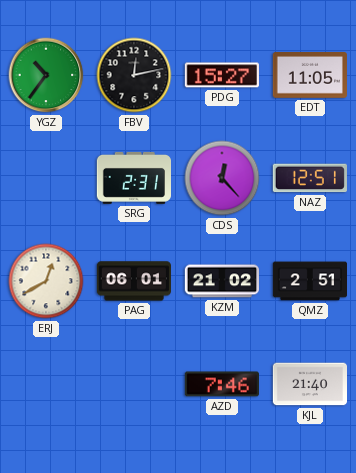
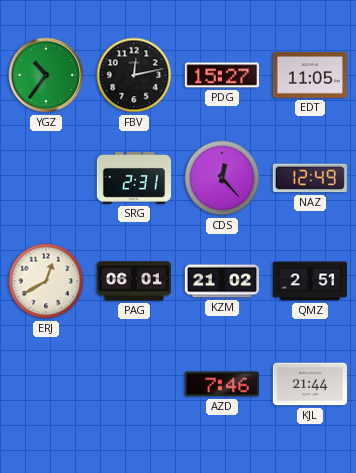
NAZ: 12:51 -> 12:49
KJL: 21:40 -> 21:44
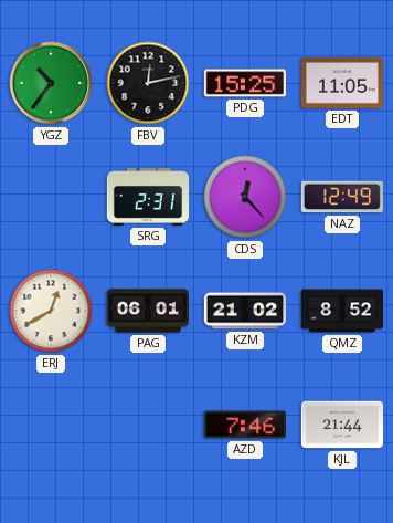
PDG: 15:27 -> 15:25
QMZ: 2:51 -> 8:52
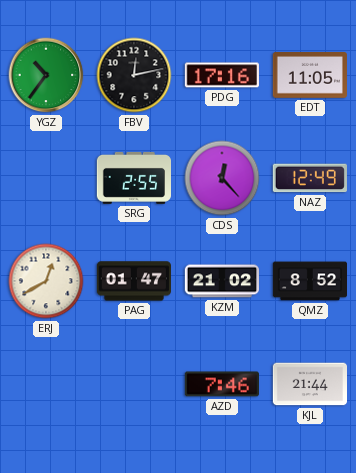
PDG: 15:25 -> 17:16
SRG: 2:31 -> 2:55
PAG: 06:01 -> 01:47
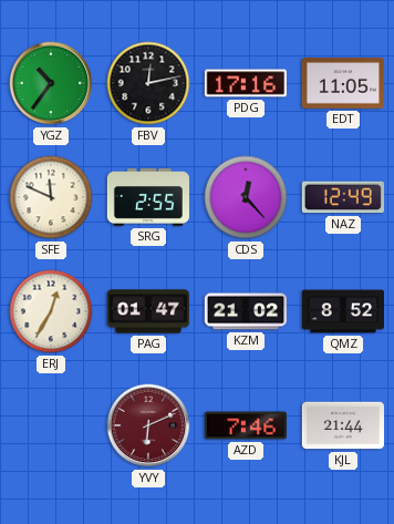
SFE: none -> 11:49
ERJ: 12:40 -> 12:35
YVY: none -> 6:11
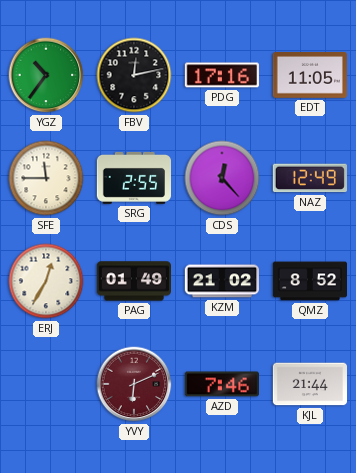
SFE: 11:49 -> 11:45
PAG: 01:47 -> 01:49
